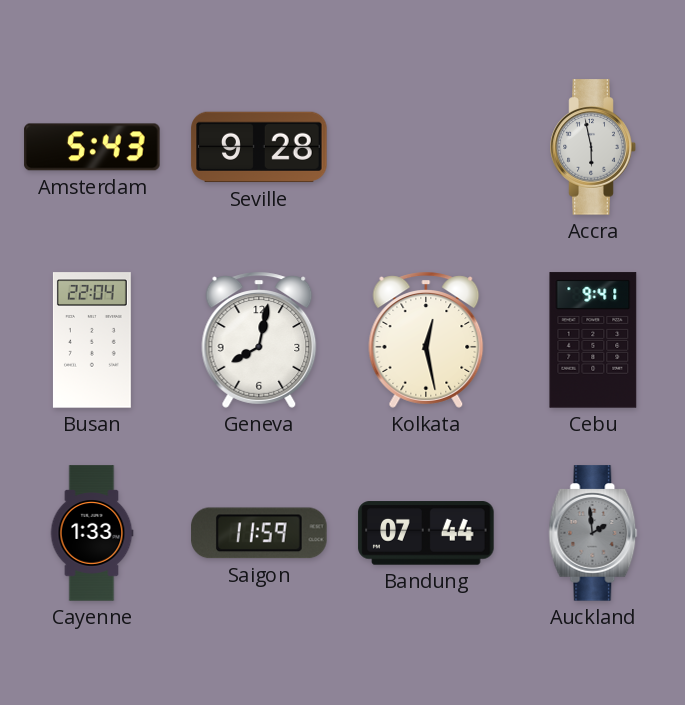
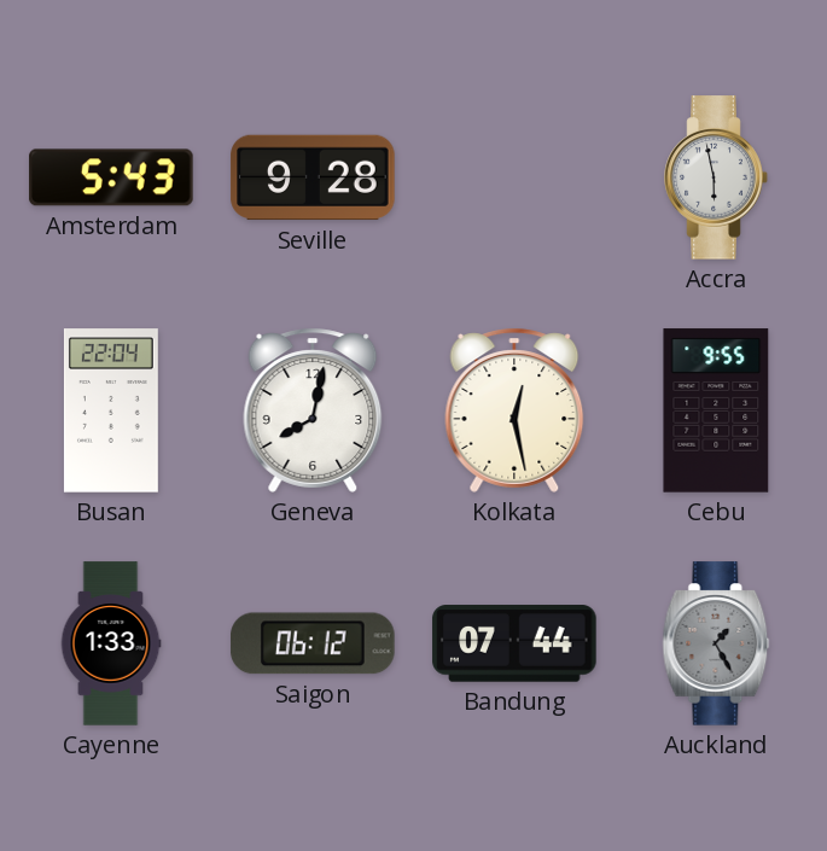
Cebu: 9:41 -> 9:55
Saigon: 11:59 -> 06:12
Auckland: 1:59 -> 1:25
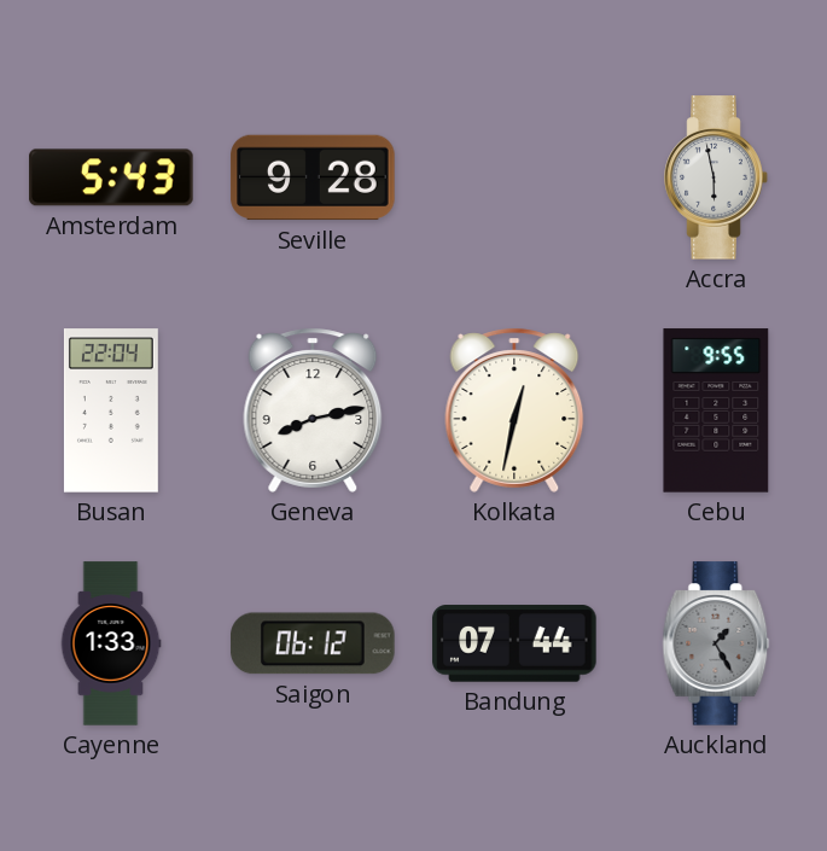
Geneva: 8:02 -> 8:13
Kolkata: 12:28 -> 12:32
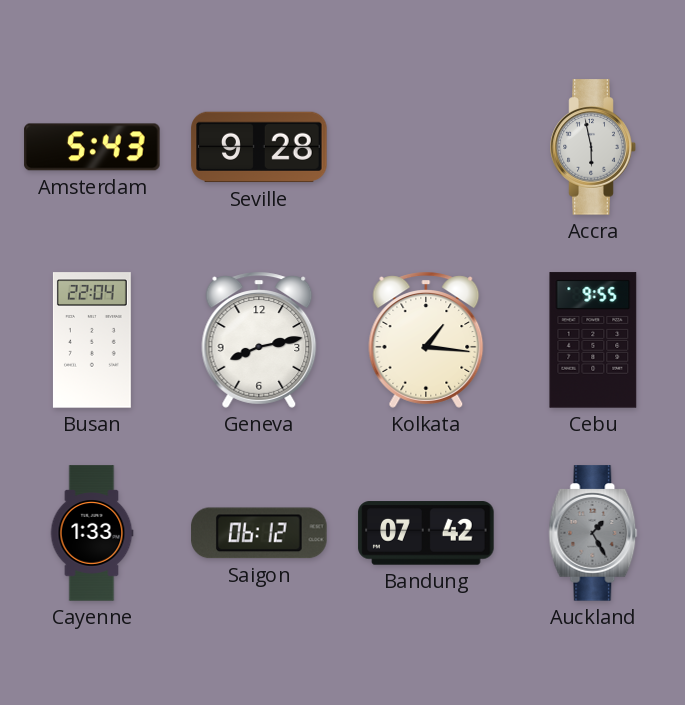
Kolkata: 12:32 -> 1:16
Bandung: 07:44 -> 07:42
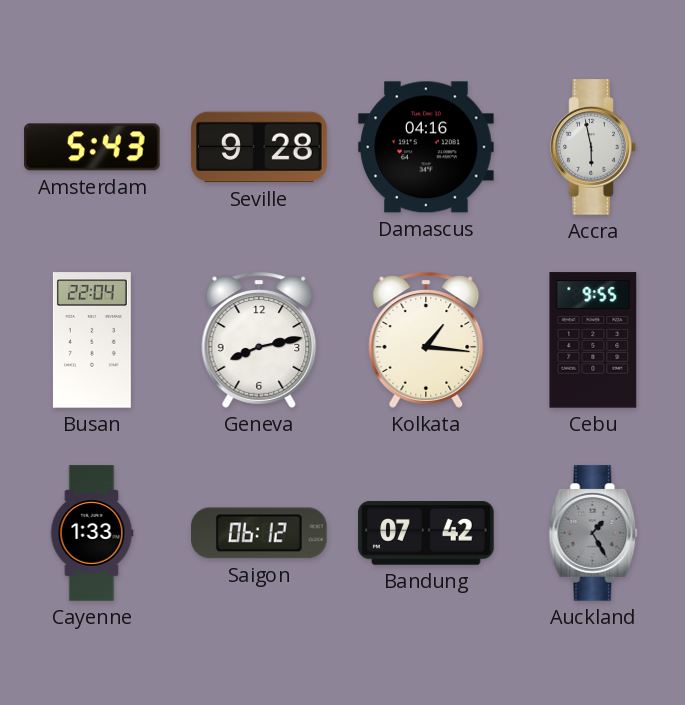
Damascus: none -> 04:16
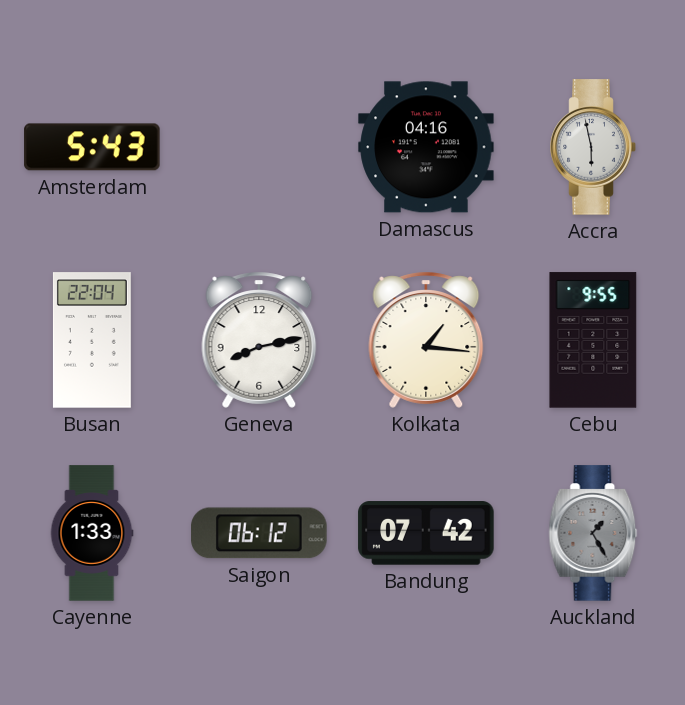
Seville: 9:28 -> none
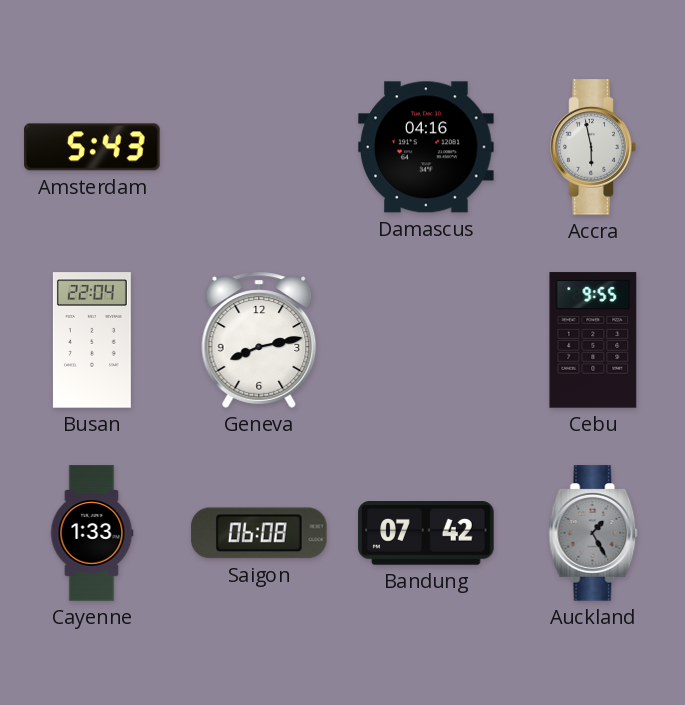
Kolkata: 1:16 -> none
Saigon: 06:12 -> 06:08
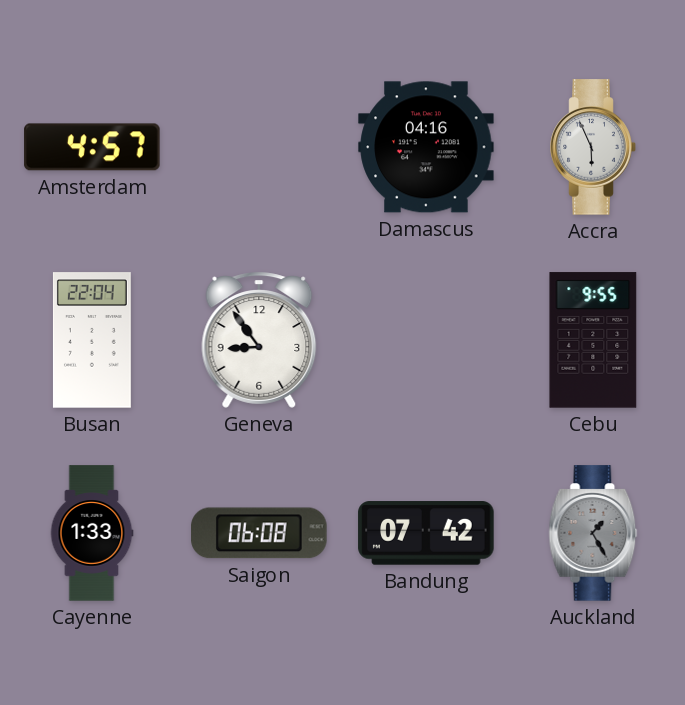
Amsterdam: 5:43 -> 4:57
Accra: 5:58 -> 5:56
Geneva: 8:13 -> 8:54
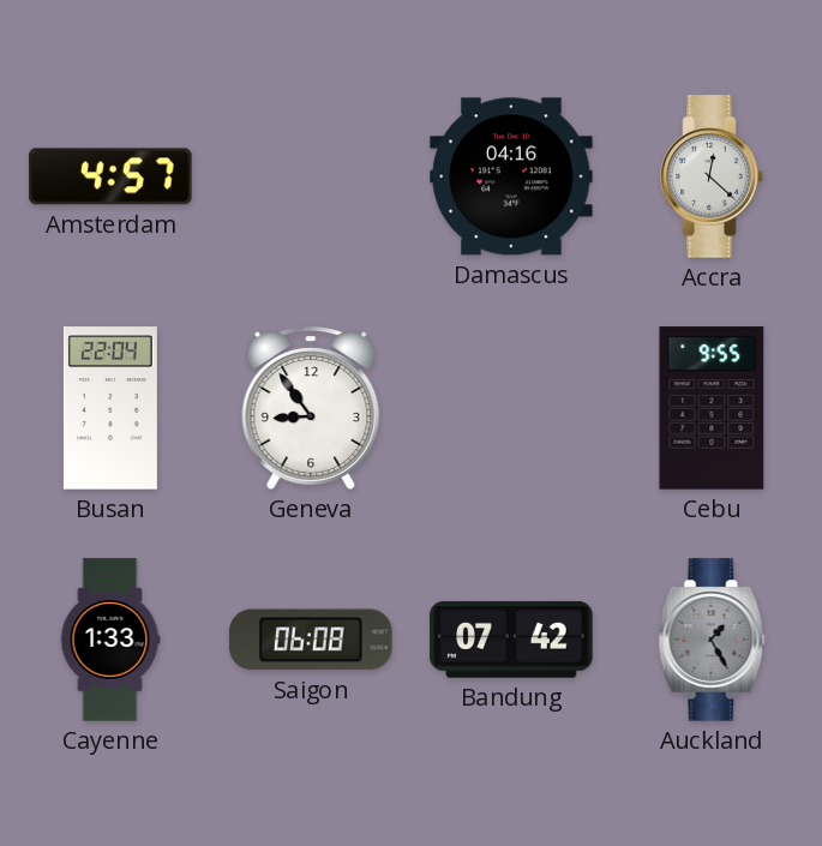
Accra: 5:56 -> 12:22
